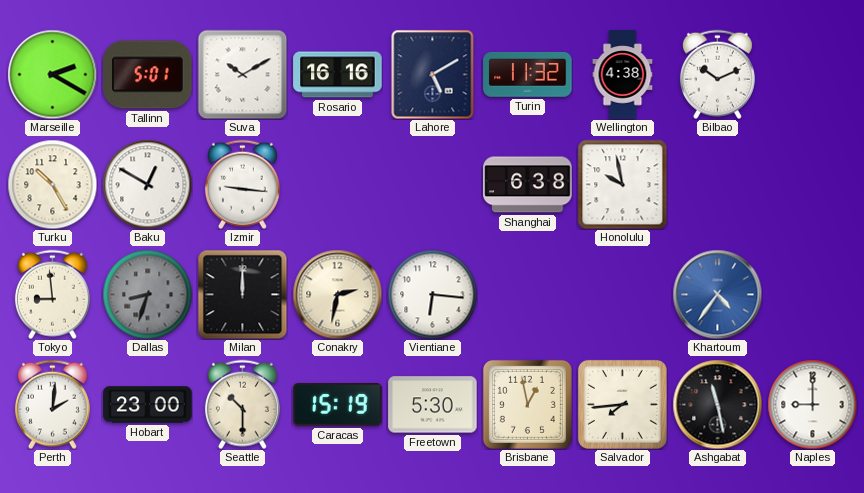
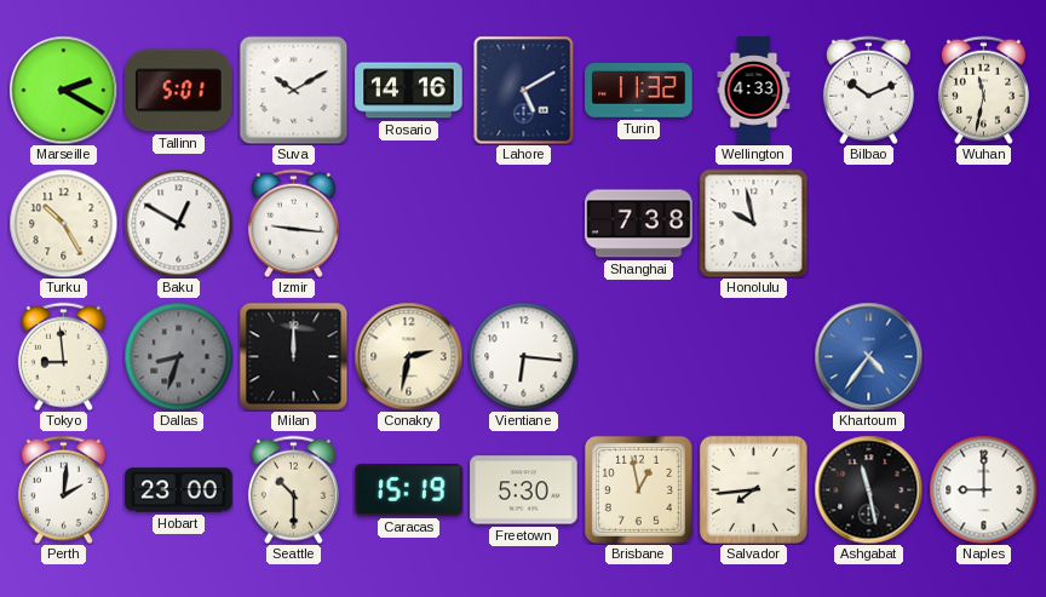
Rosario: 16:16 -> 14:16
Wellington: 4:38 -> 4:33
Wuhan: none -> 11:32
Shanghai: 6:38 -> 7:38
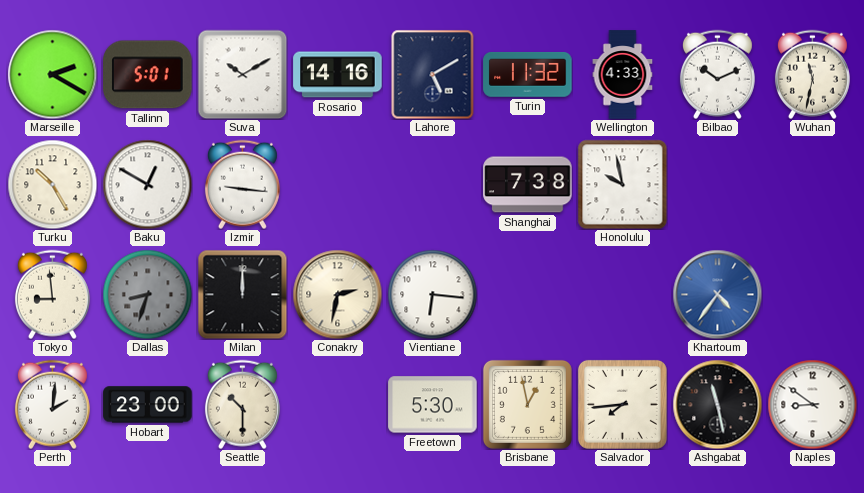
Caracas: 15:19 -> none
Naples: 9:00 -> 8:51
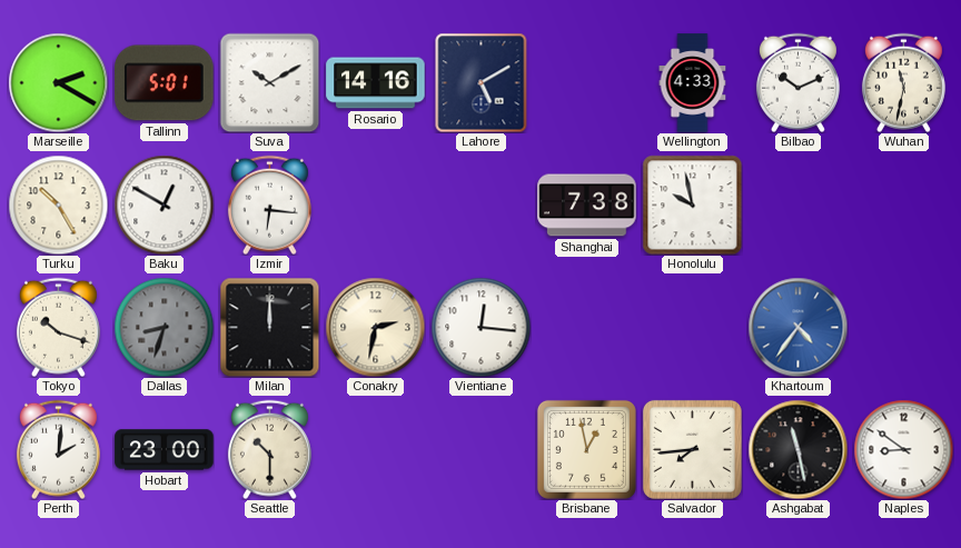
Turin: 11:32 -> none
Izmir: 9:16 -> 6:16
Tokyo: 8:59 -> 10:18
Vientiane: 6:16 -> 12:16
Freetown: 5:30 -> none
